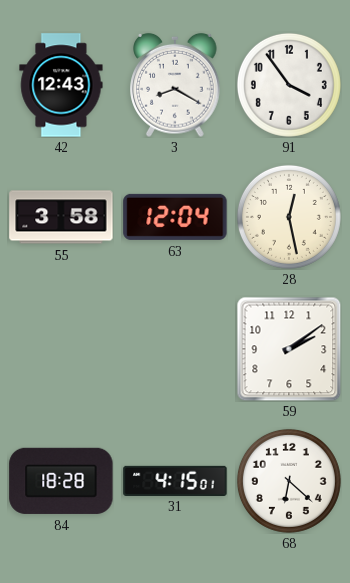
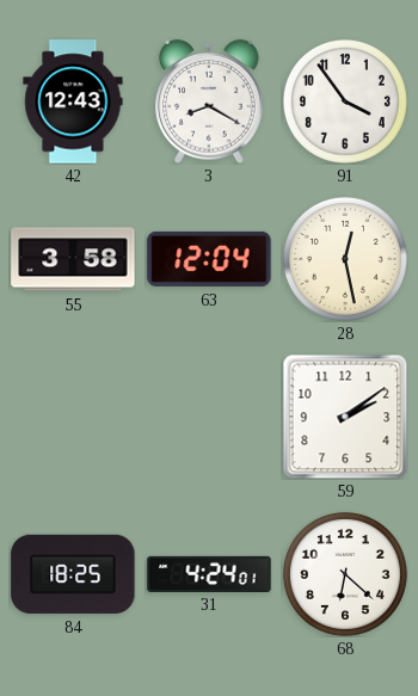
84: 18:28 -> 18:25
31: 4:15 -> 4:24
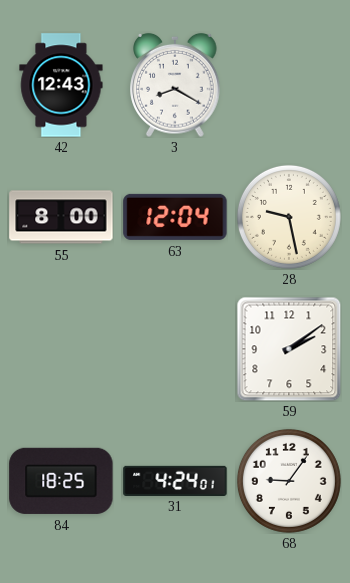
91: 3:54 -> none
55: 3:58 -> 8:00
28: 12:28 -> 9:28
68: 6:22 -> 9:06
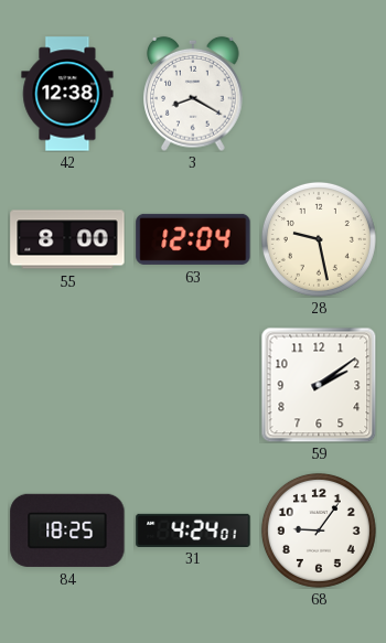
42: 12:43 -> 12:38
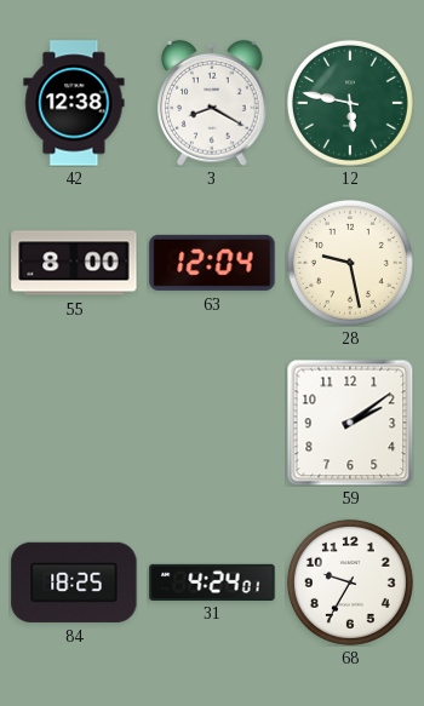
12: none -> 5:47
68: 9:06 -> 9:35
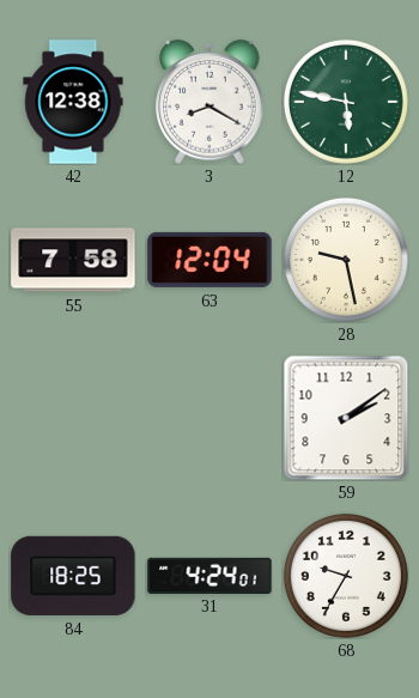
55: 8:00 -> 7:58
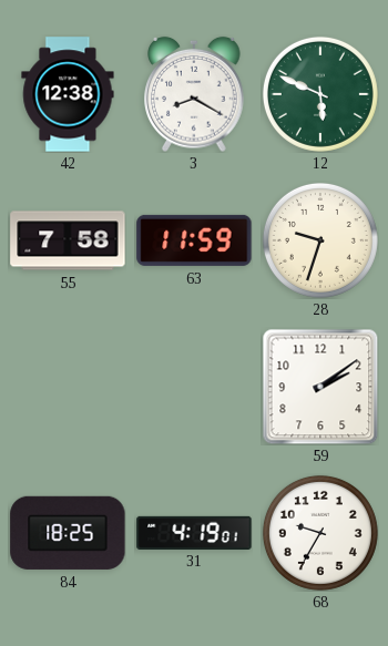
12: 5:47 -> 5:49
63: 12:04 -> 11:59
28: 9:28 -> 9:33
31: 4:24 -> 4:19
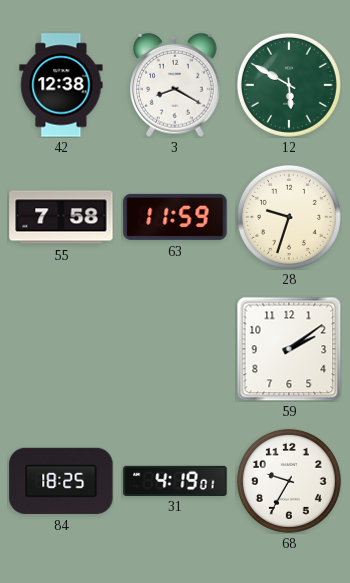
12: 5:49 -> 5:50
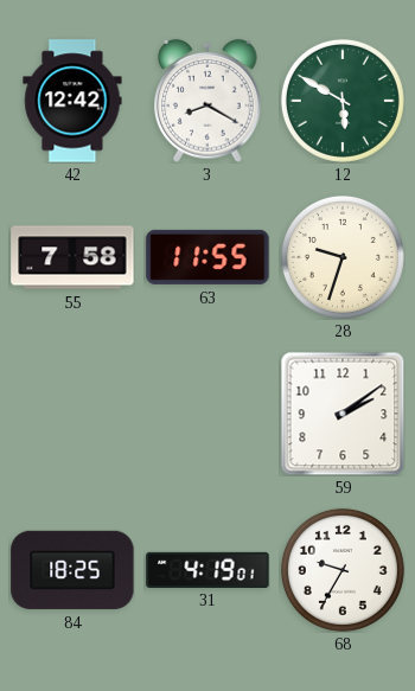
42: 12:38 -> 12:42
63: 11:59 -> 11:55
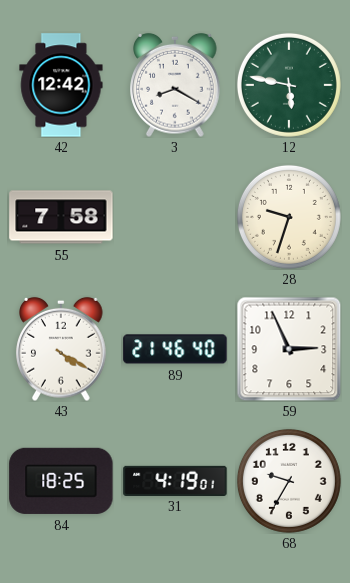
12: 5:50 -> 5:47
63: 11:55 -> none
43: none -> 4:20
89: none -> 21:46
59: 2:09 -> 2:56
